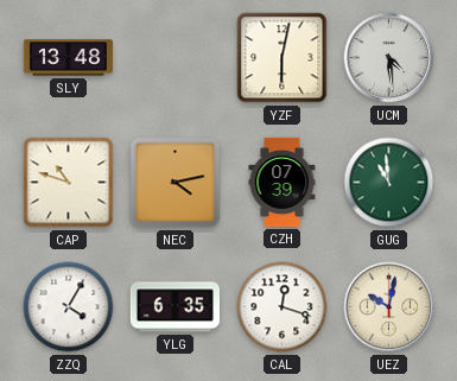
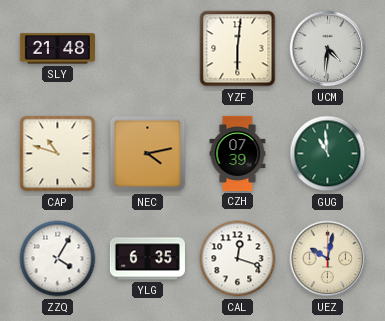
SLY: 13:48 -> 21:48
YZF: 6:02 -> 6:01
UCM: 4:29 -> 4:31
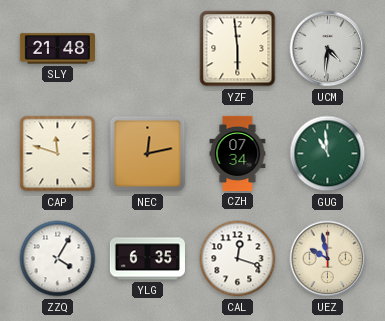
YZF: 6:01 -> 5:59
CAP: 10:48 -> 11:48
NEC: 4:13 -> 12:13
CZH: 07:39 -> 07:34
UEZ: 10:02 -> 9:58
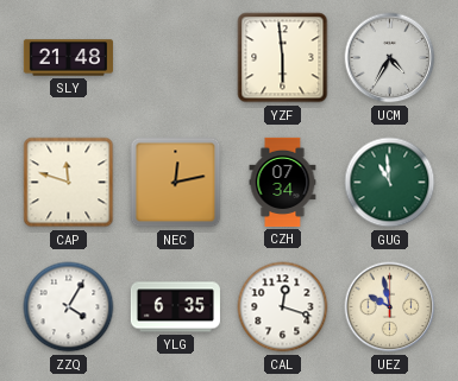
UCM: 4:31 -> 4:35
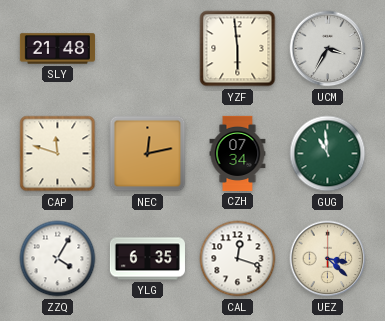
UCM: 4:35 -> 3:35
UEZ: 9:58 -> 3:22
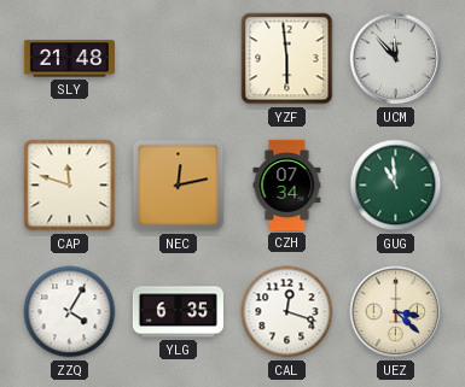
UCM: 3:35 -> 11:53
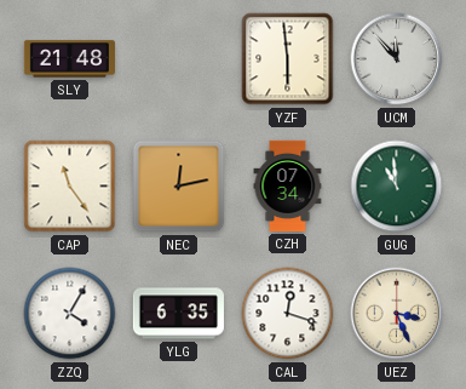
CAP: 11:48 -> 11:24
UEZ: 3:22 -> 3:26
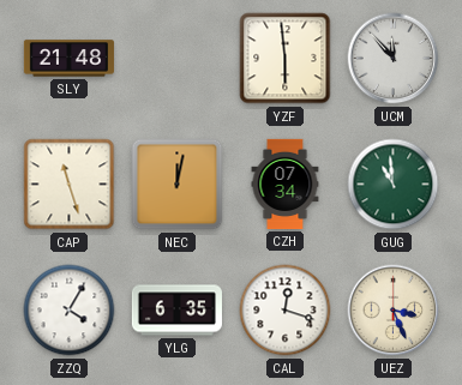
CAP: 11:24 -> 11:27
NEC: 12:13 -> 12:02
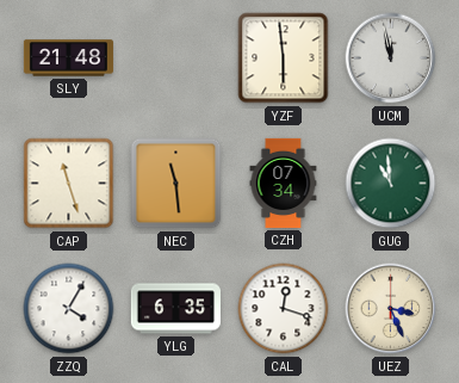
UCM: 11:53 -> 11:58
NEC: 12:02 -> 11:29
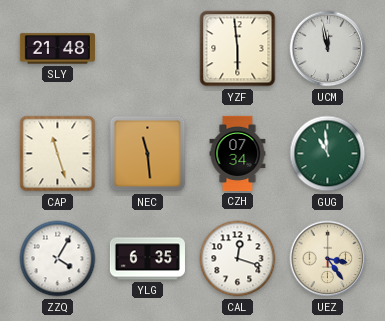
UEZ: 3:26 -> 3:24
